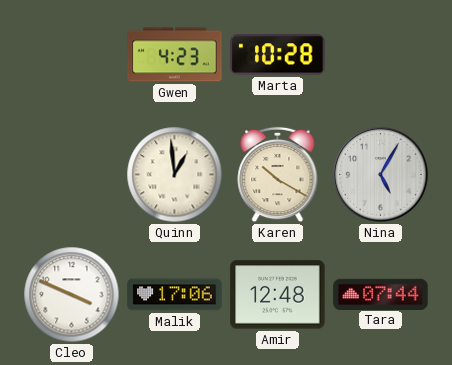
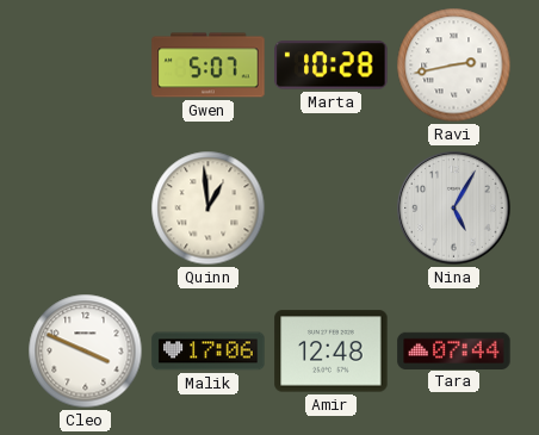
Gwen: 4:23 -> 5:07
Ravi: none -> 2:43
Karen: 10:20 -> none
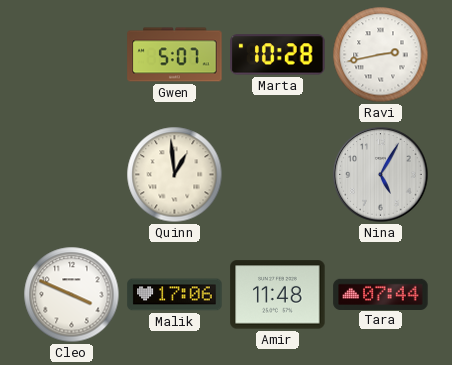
Amir: 12:48 -> 11:48
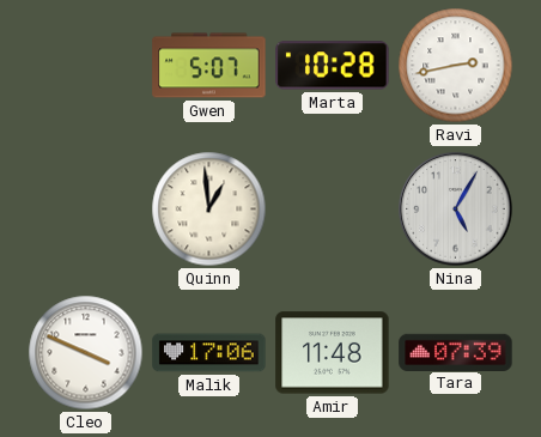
Tara: 07:44 -> 07:39
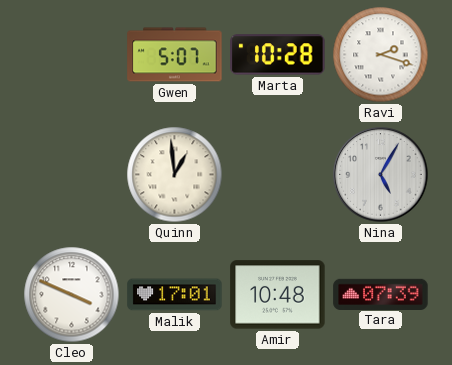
Ravi: 2:43 -> 2:18
Malik: 17:06 -> 17:01
Amir: 11:48 -> 10:48
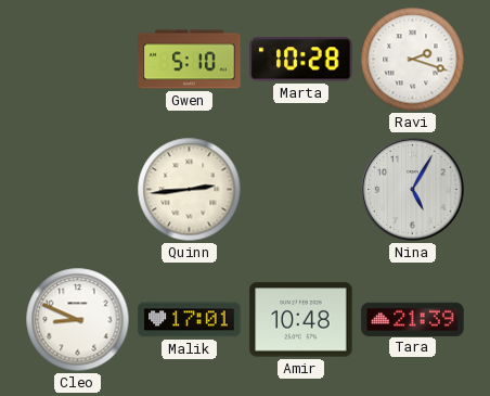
Gwen: 5:07 -> 5:10
Quinn: 12:59 -> 2:44
Cleo: 3:49 -> 8:49
Tara: 07:39 -> 21:39
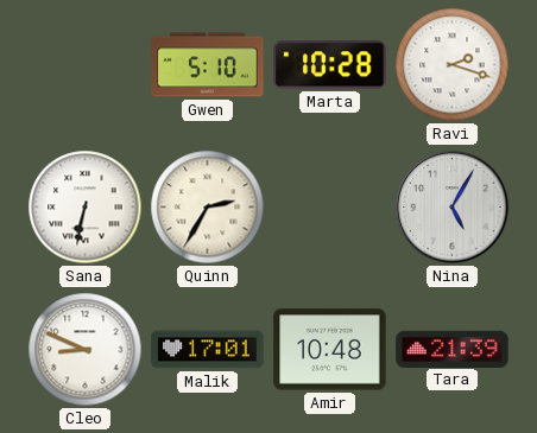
Sana: none -> 6:32
Quinn: 2:44 -> 2:35
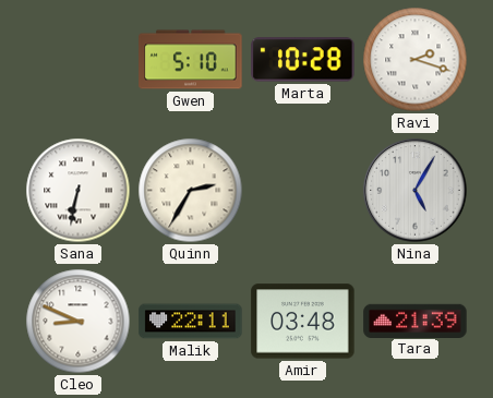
Malik: 17:01 -> 22:11
Amir: 10:48 -> 03:48
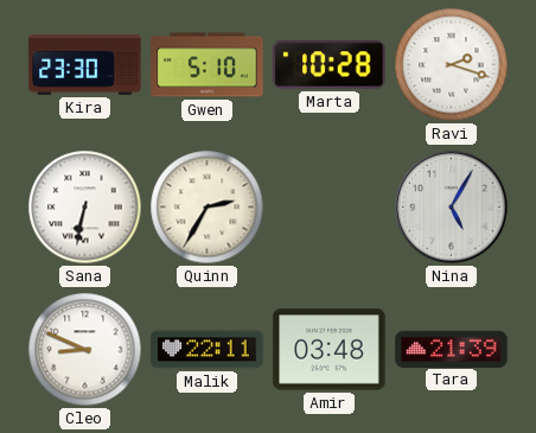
Kira: none -> 23:30
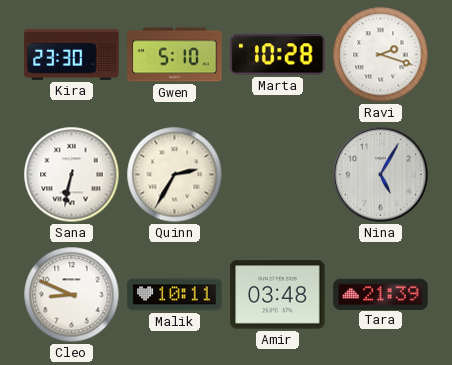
Malik: 22:11 -> 10:11
